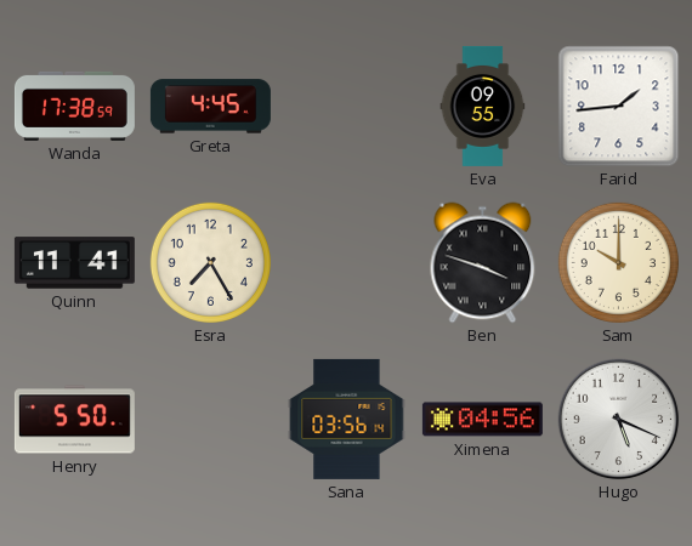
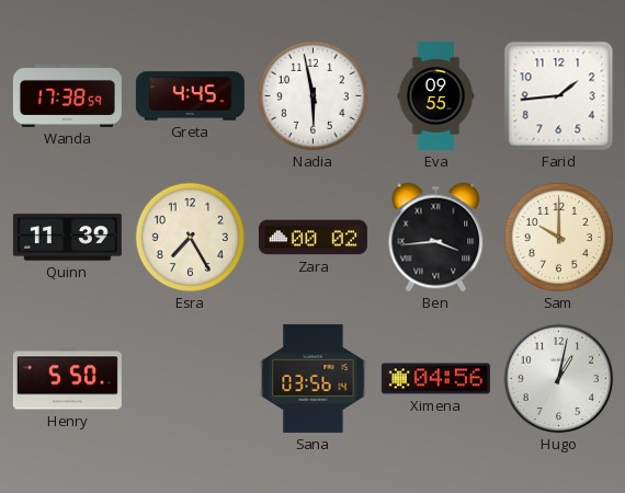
Nadia: none -> 5:58
Quinn: 11:41 -> 11:39
Zara: none -> 00:02
Ben: 3:48 -> 3:44
Hugo: 5:19 -> 1:02
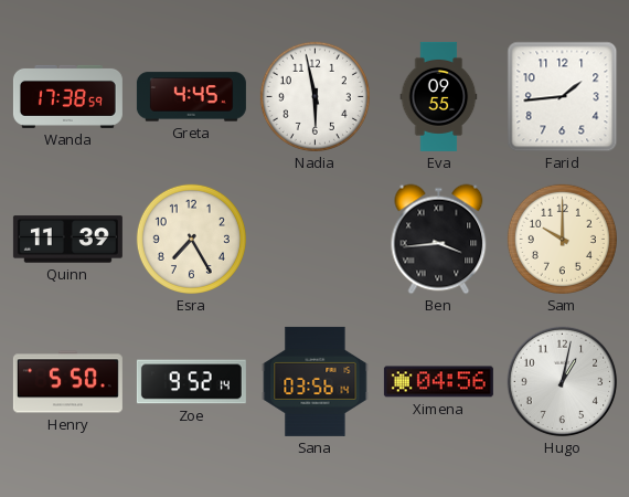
Zara: 00:02 -> none
Zoe: none -> 9:52
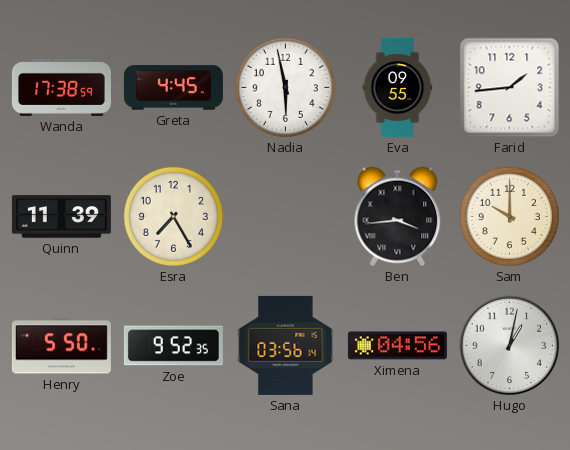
Zoe: 9:52:14 -> 9:52:35
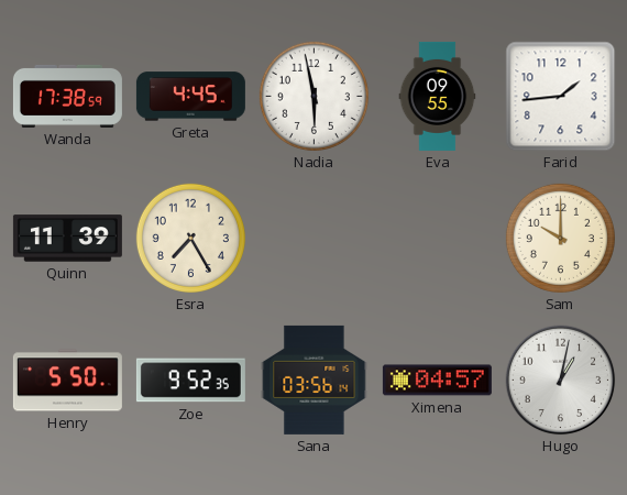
Ben: 3:44 -> none
Ximena: 04:56 -> 04:57
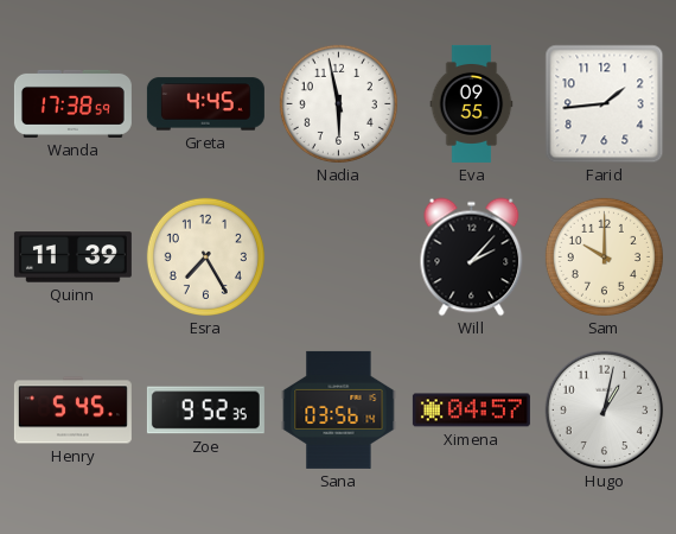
Will: none -> 2:07
Henry: 5:50 -> 5:45
